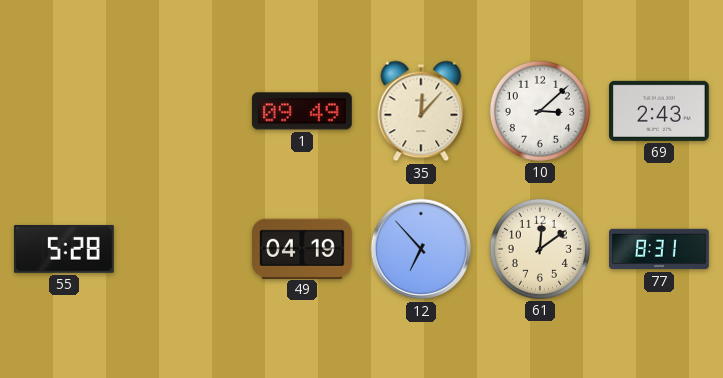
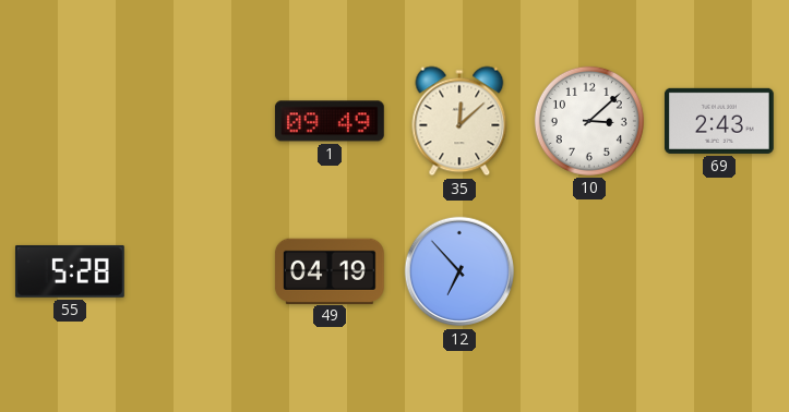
35: 12:07 -> 12:08
61: 12:09 -> none
77: 8:31 -> none
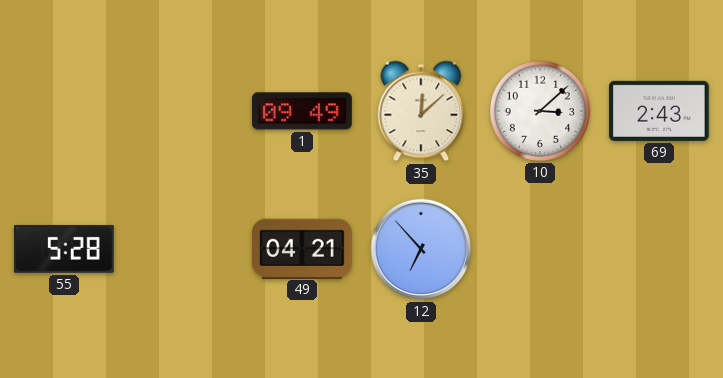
49: 04:19 -> 04:21
